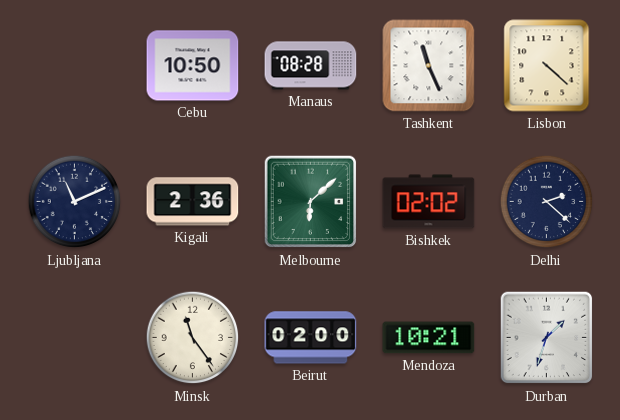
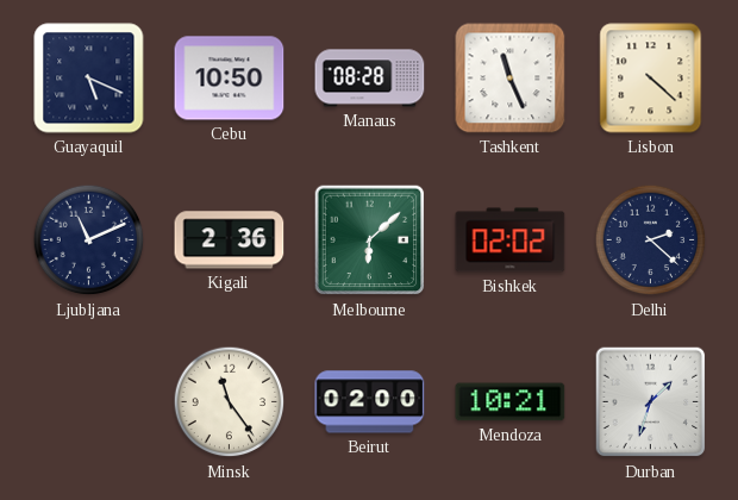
Guayaquil: none -> 5:19
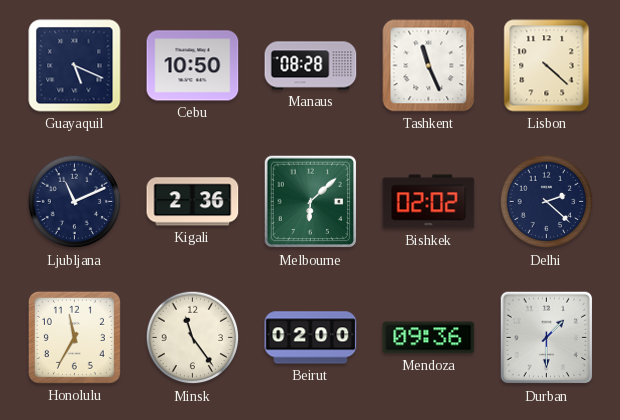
Honolulu: none -> 11:35
Mendoza: 10:21 -> 09:36
Durban: 1:33 -> 1:30
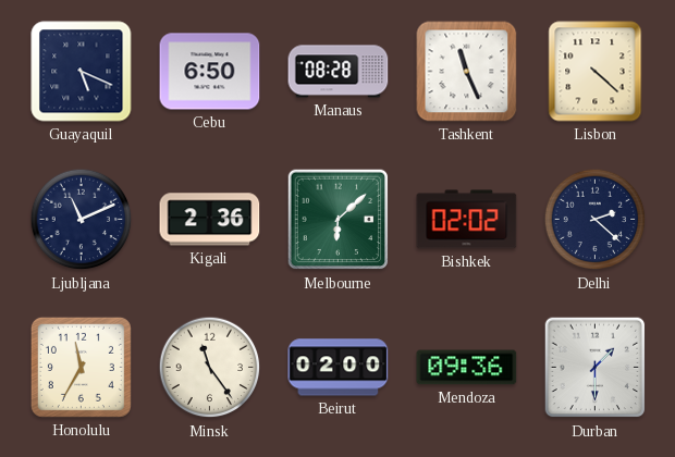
Cebu: 10:50 -> 6:50
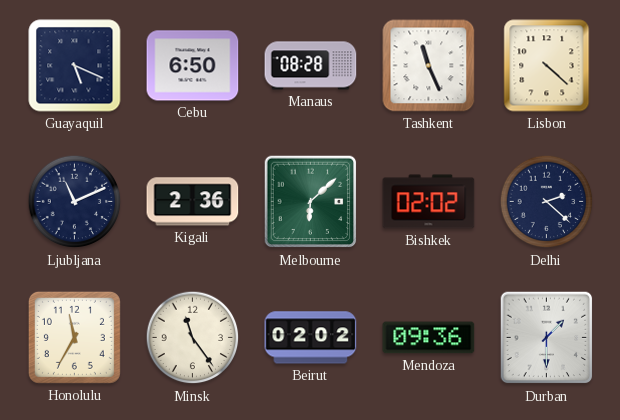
Beirut: 02:00 -> 02:02
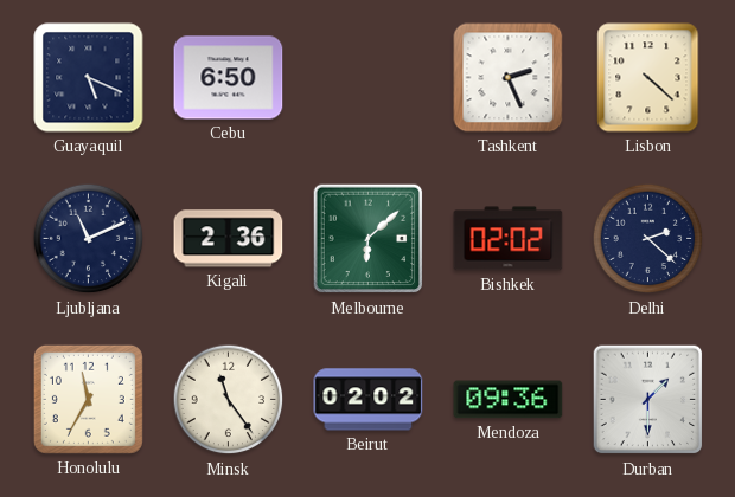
Manaus: 08:28 -> none
Tashkent: 11:26 -> 2:26
